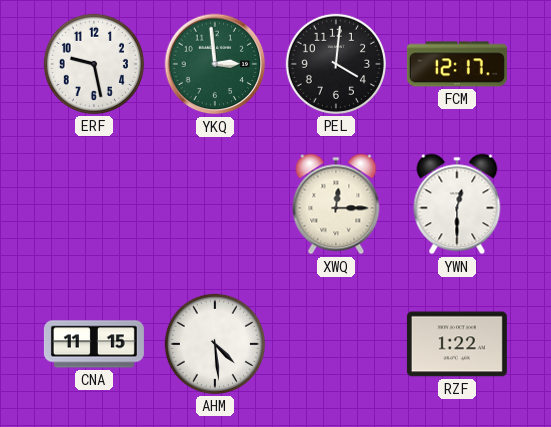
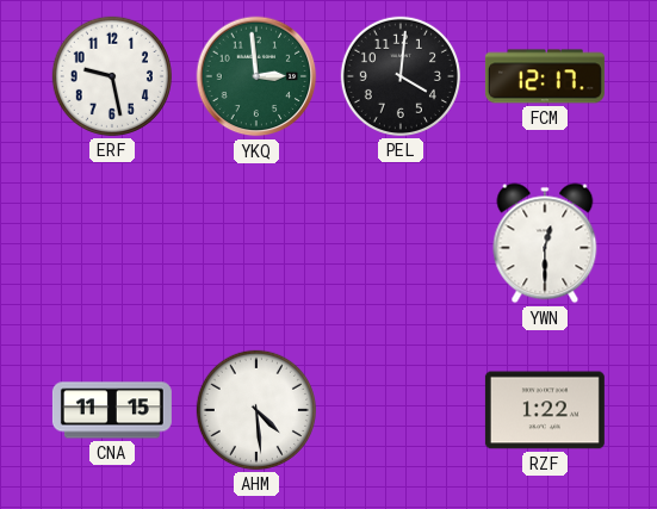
XWQ: 12:15 -> none
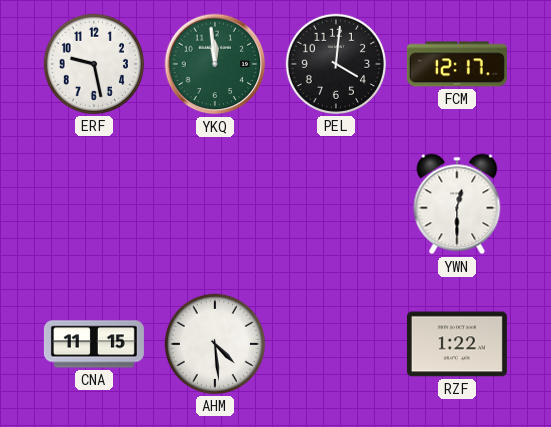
YKQ: 2:59 -> 11:59
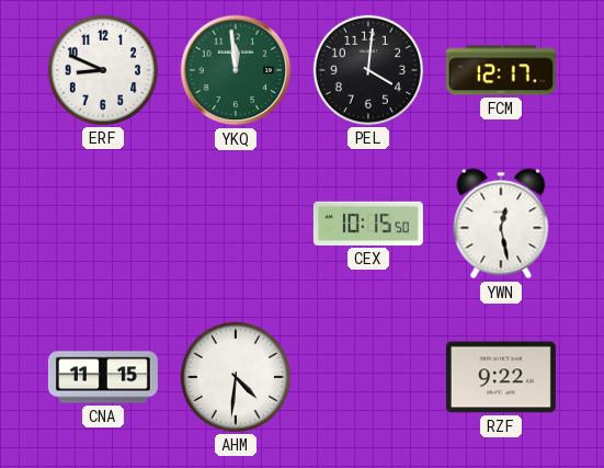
ERF: 9:28 -> 8:49
CEX: none -> 10:15
YWN: 12:30 -> 12:28
AHM: 4:29 -> 4:31
RZF: 1:22 -> 9:22
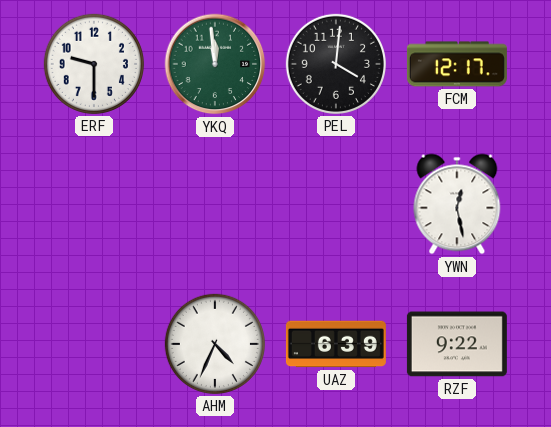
ERF: 8:49 -> 9:30
CEX: 10:15 -> none
CNA: 11:15 -> none
AHM: 4:31 -> 4:34
UAZ: none -> 6:39
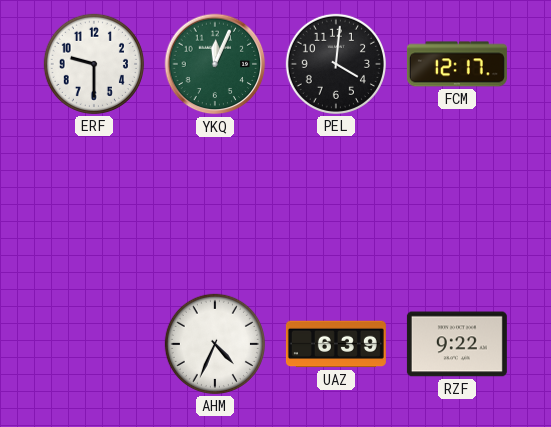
YKQ: 11:59 -> 12:04
YWN: 12:28 -> none
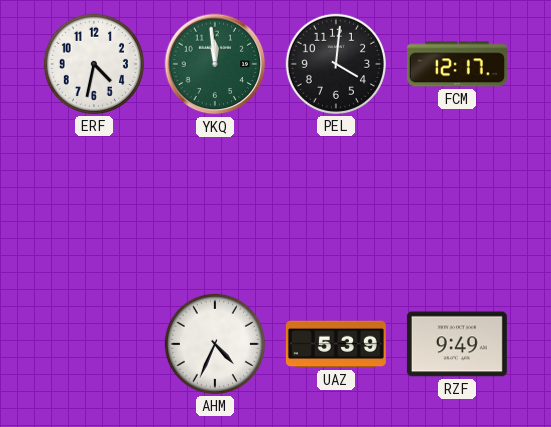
ERF: 9:30 -> 4:32
YKQ: 12:04 -> 11:59
UAZ: 6:39 -> 5:39
RZF: 9:22 -> 9:49
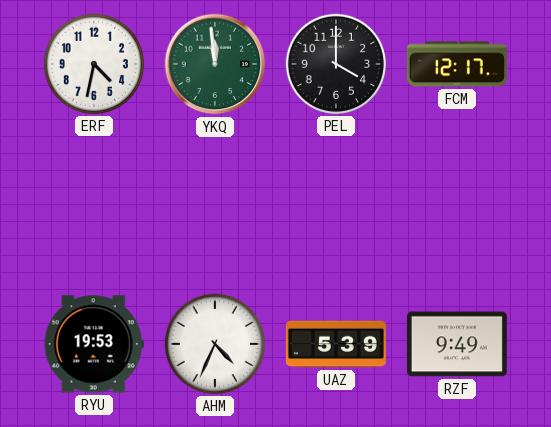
PEL: 4:01 -> 4:00
RYU: none -> 19:53
